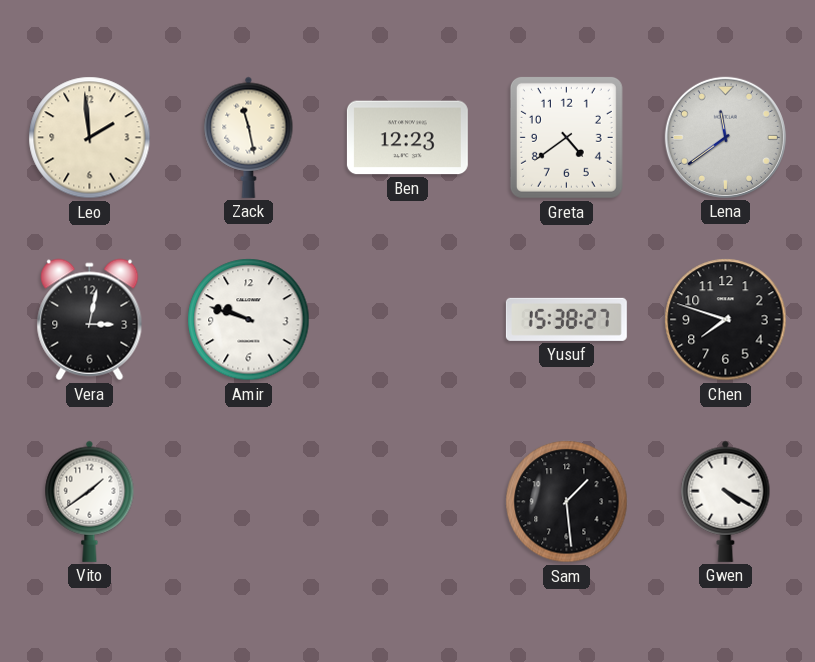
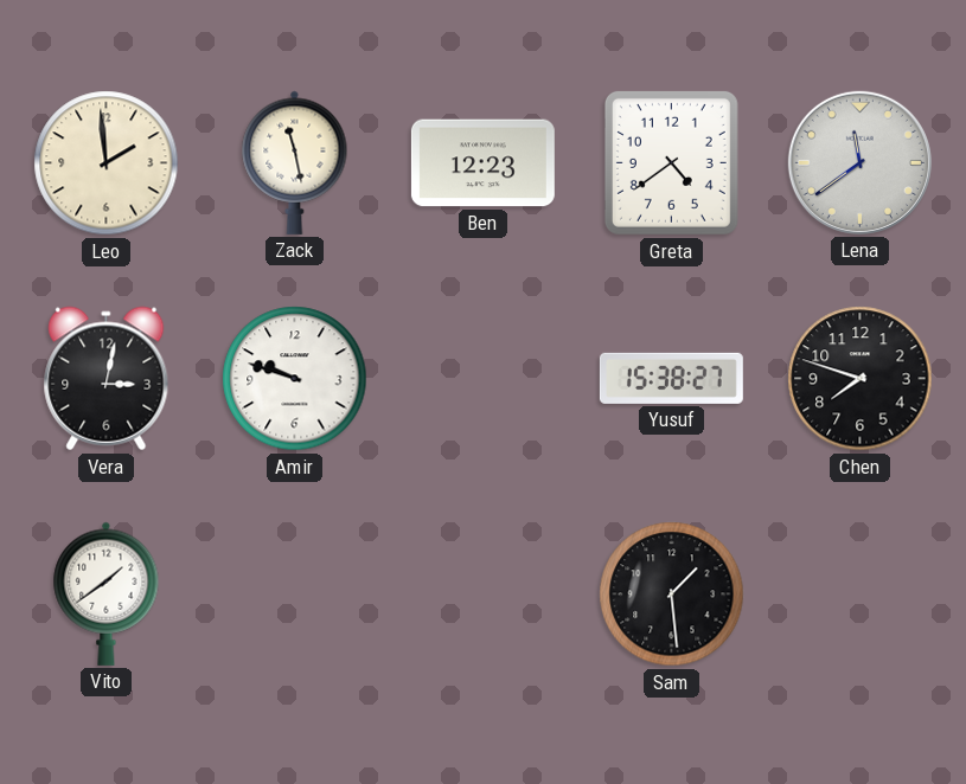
Gwen: 4:20 -> none
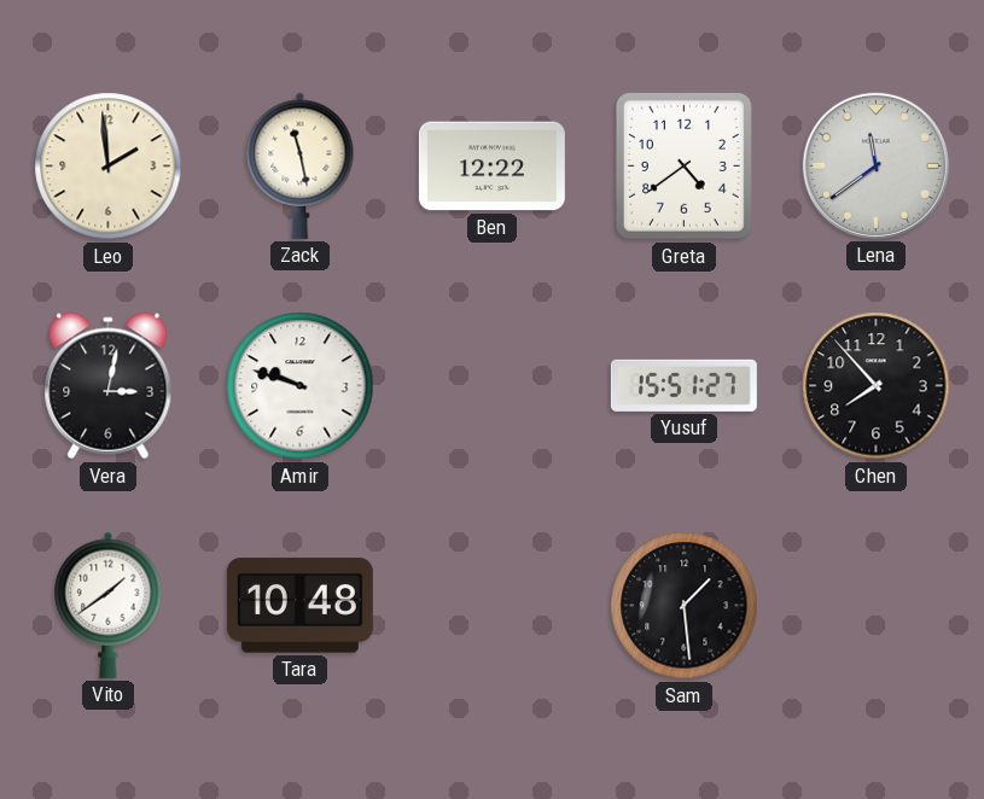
Ben: 12:23 -> 12:22
Yusuf: 15:38 -> 15:51
Chen: 7:48 -> 7:53
Tara: none -> 10:48
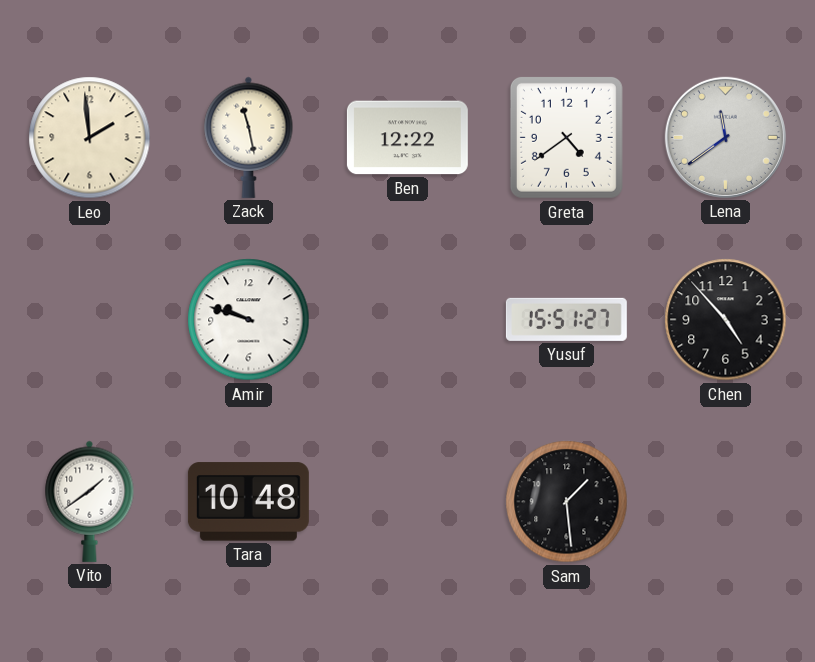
Vera: 3:02 -> none
Chen: 7:53 -> 4:53
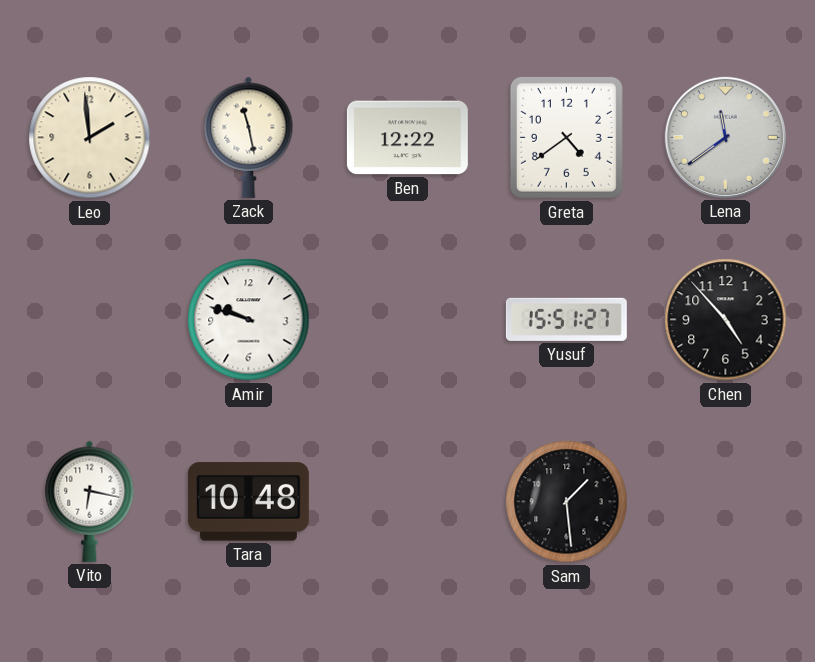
Vito: 1:39 -> 6:17
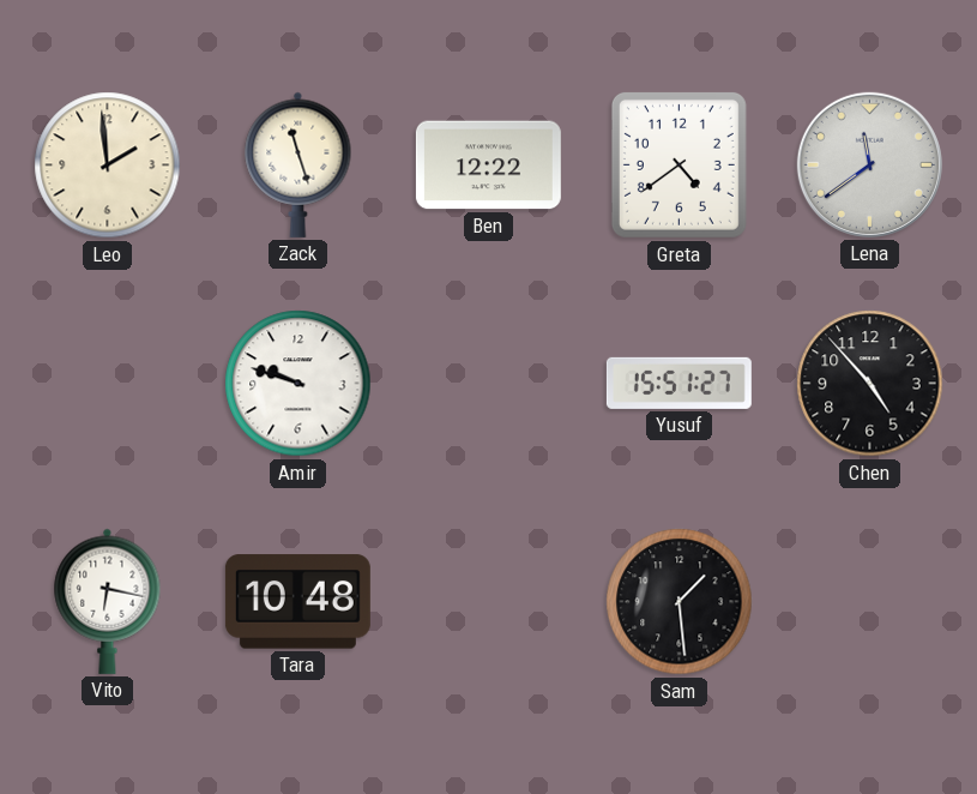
Zack: 11:28 -> 11:27
